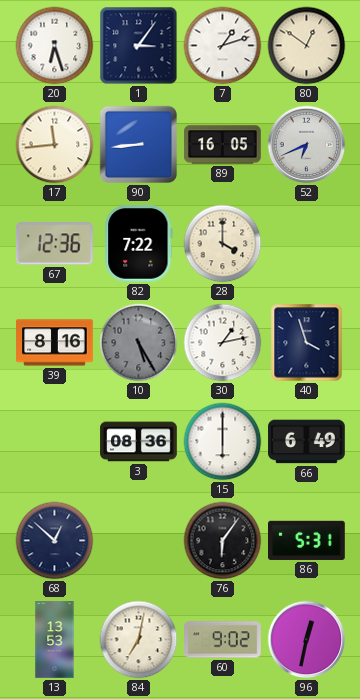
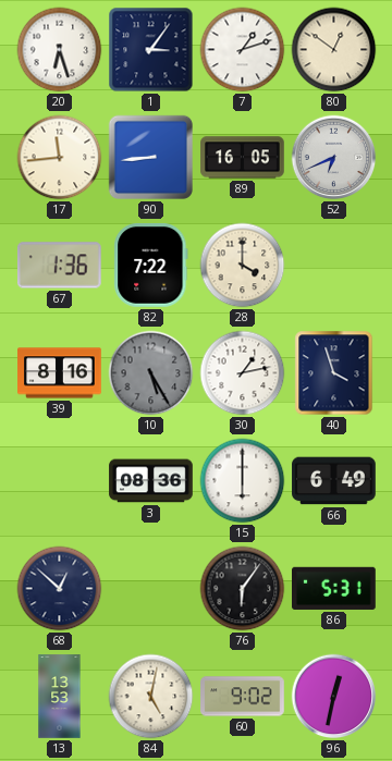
67: 12:36 -> 1:36
84: 7:02 -> 5:02
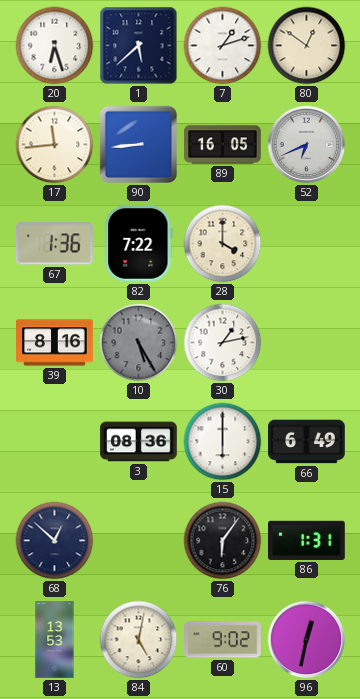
1: 3:06 -> 5:38
40: 3:57 -> none
86: 5:31 -> 1:31
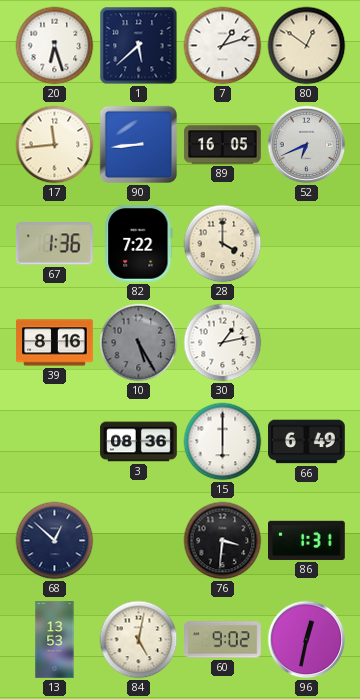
76: 6:06 -> 3:31
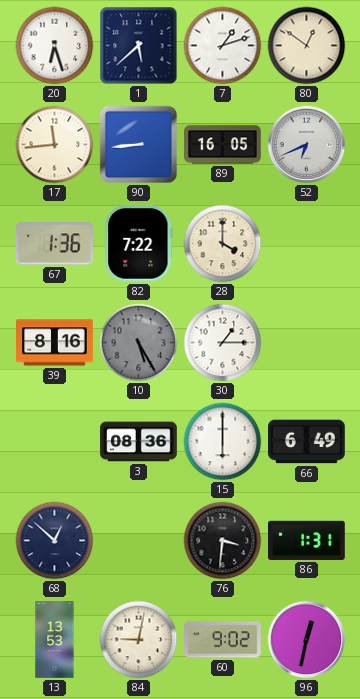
30: 1:13 -> 1:15
84: 5:02 -> 9:02
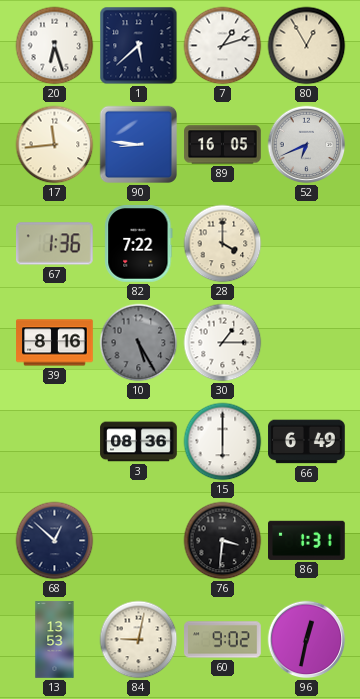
80: 12:51 -> 12:55
90: 8:44 -> 8:46
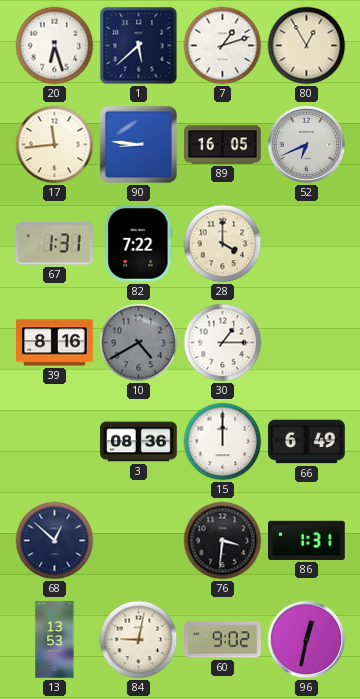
67: 1:36 -> 1:31
10: 5:25 -> 4:40
15: 6:00 -> 12:00
